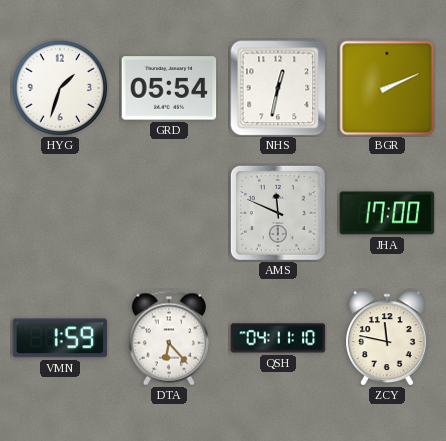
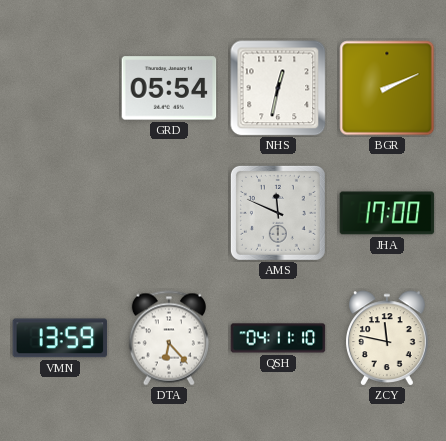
HYG: 1:33 -> none
VMN: 1:59 -> 13:59
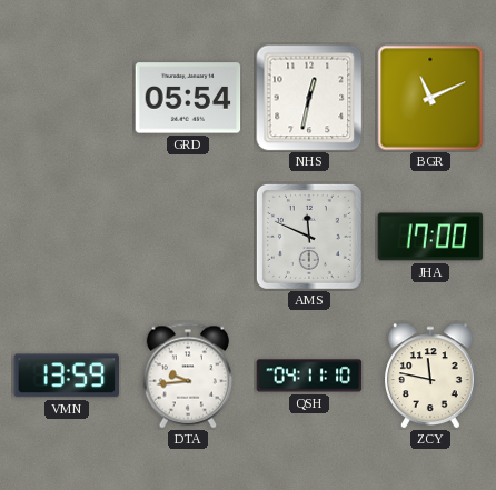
BGR: 2:11 -> 11:11
DTA: 6:23 -> 9:44
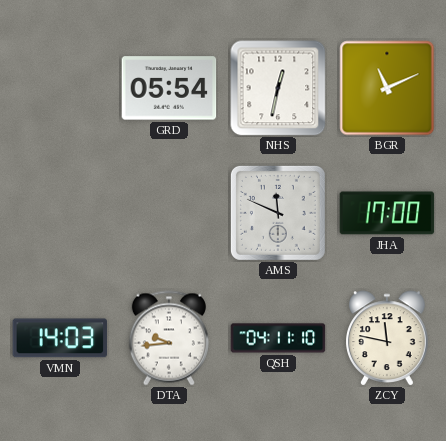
VMN: 13:59 -> 14:03
